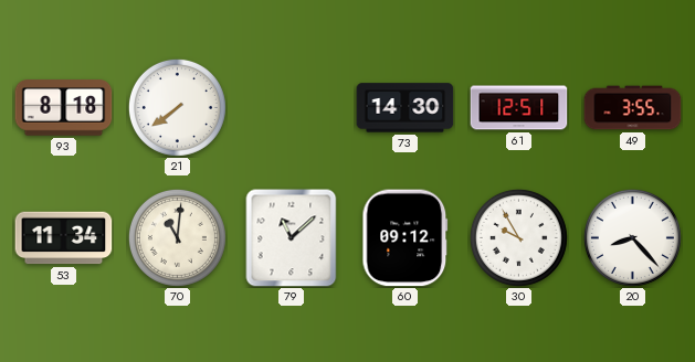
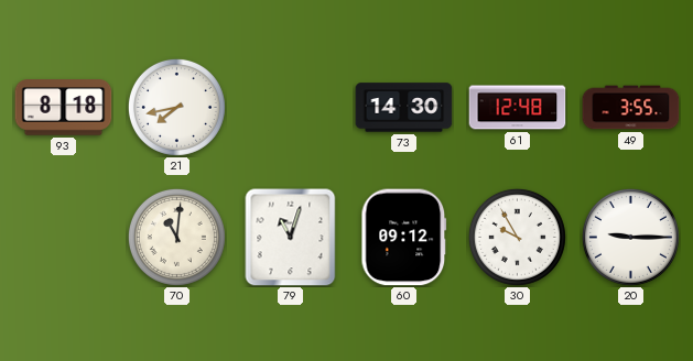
21: 7:39 -> 7:43
61: 12:51 -> 12:48
53: 11:34 -> none
79: 11:08 -> 11:03
20: 8:23 -> 9:15
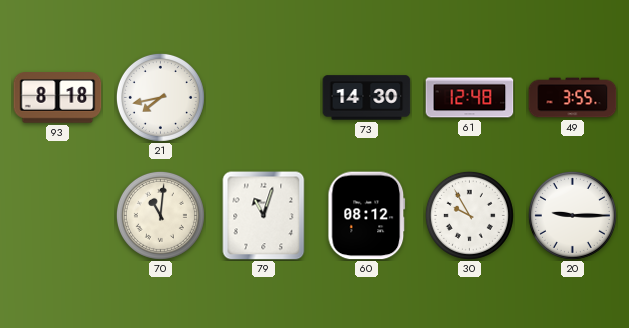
60: 09:12 -> 08:12
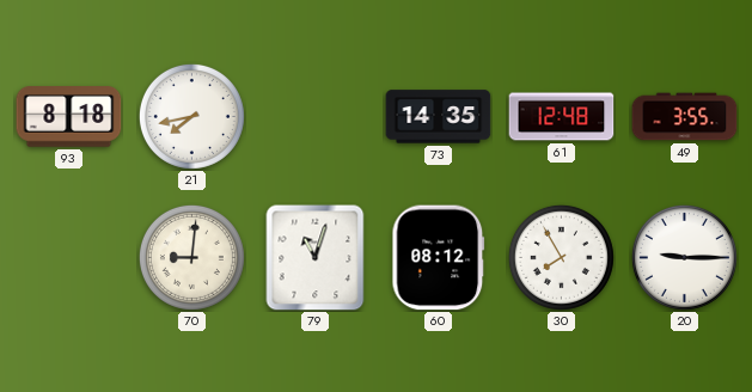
73: 14:30 -> 14:35
70: 11:01 -> 9:01
30: 9:55 -> 7:55
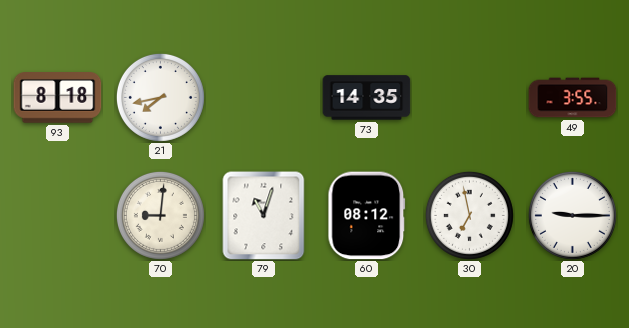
61: 12:48 -> none
30: 7:55 -> 6:58
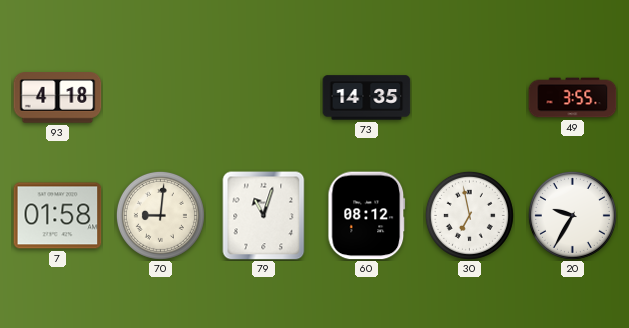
93: 8:18 -> 4:18
21: 7:43 -> none
7: none -> 01:58
20: 9:15 -> 9:35
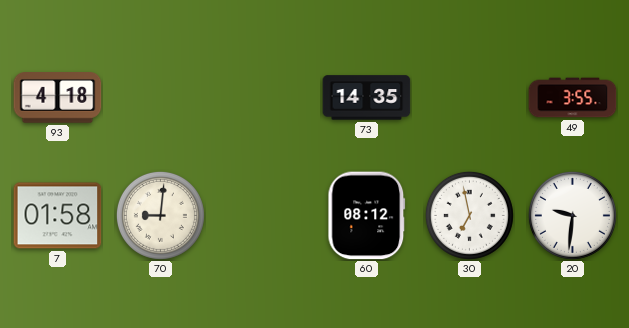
79: 11:03 -> none
20: 9:35 -> 9:31
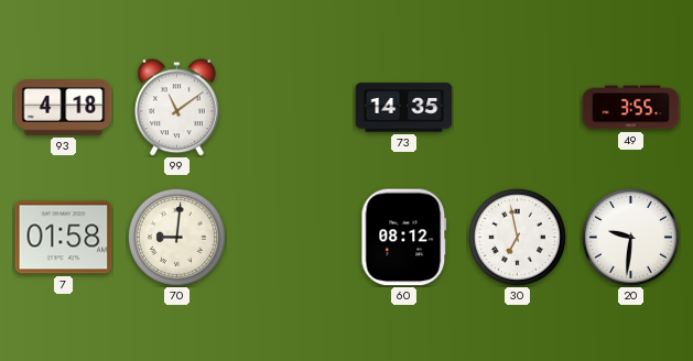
99: none -> 11:09
